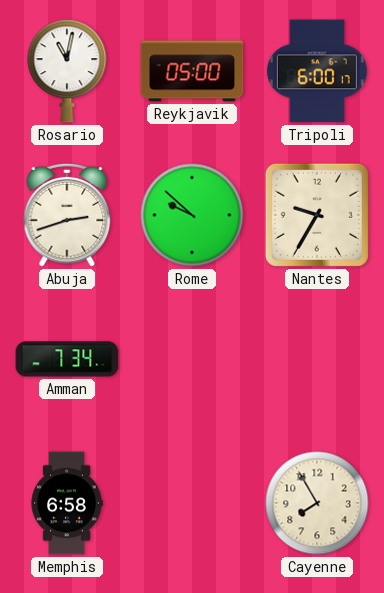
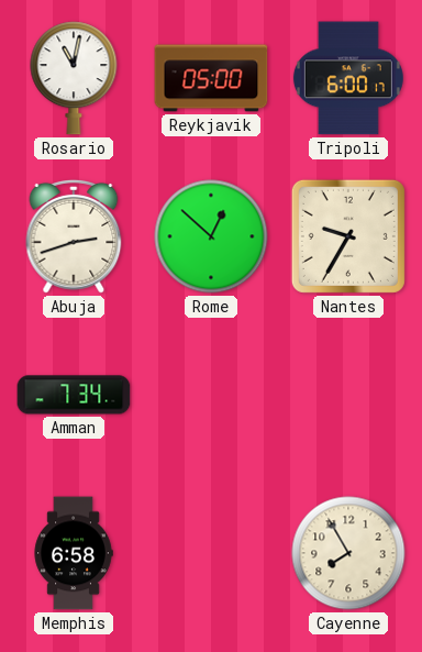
Rome: 9:52 -> 12:52
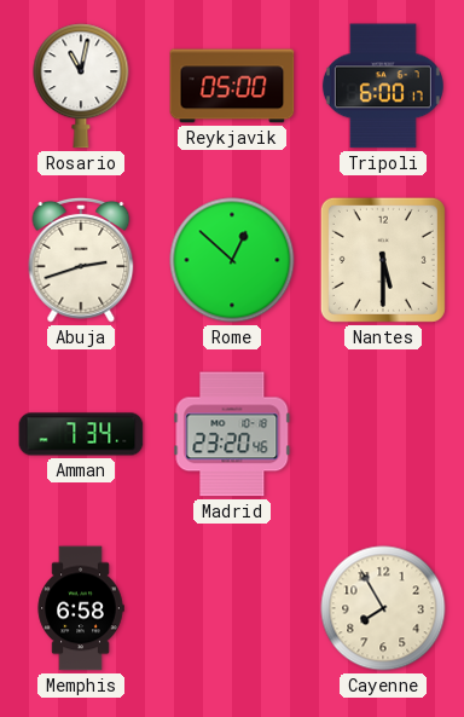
Nantes: 9:35 -> 5:30
Madrid: none -> 23:20
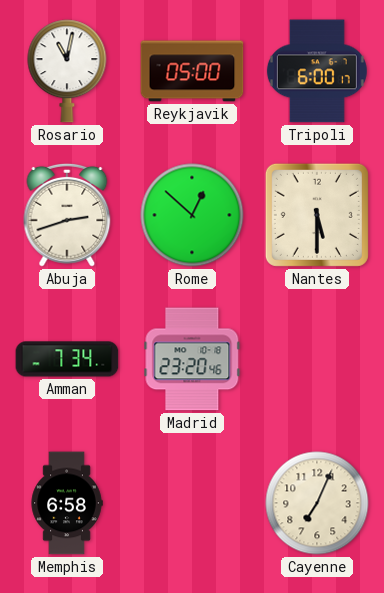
Cayenne: 7:55 -> 7:04
